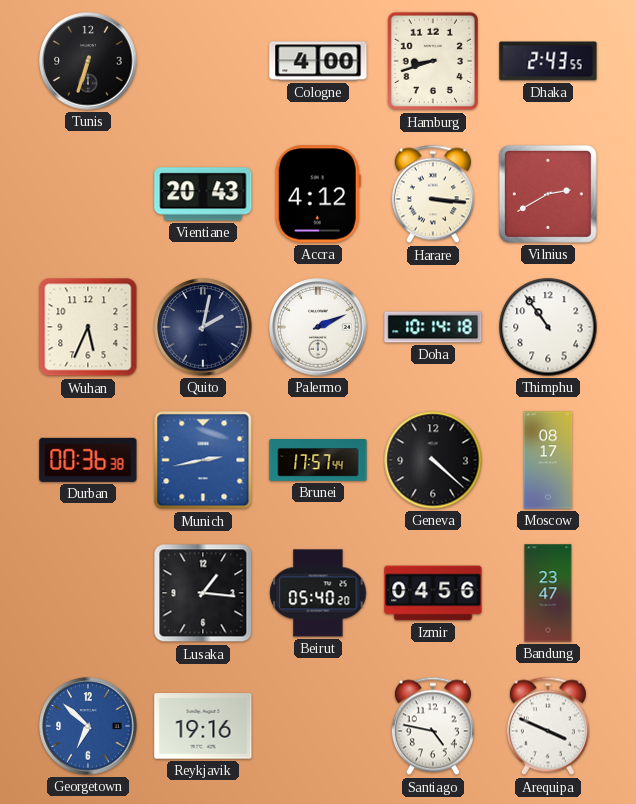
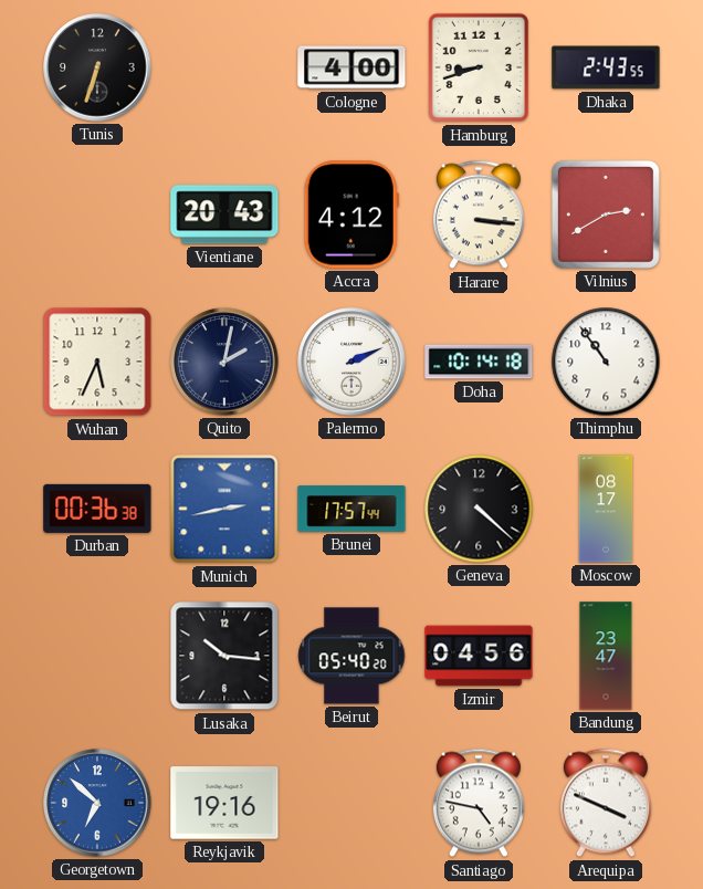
Lusaka: 1:16 -> 10:16
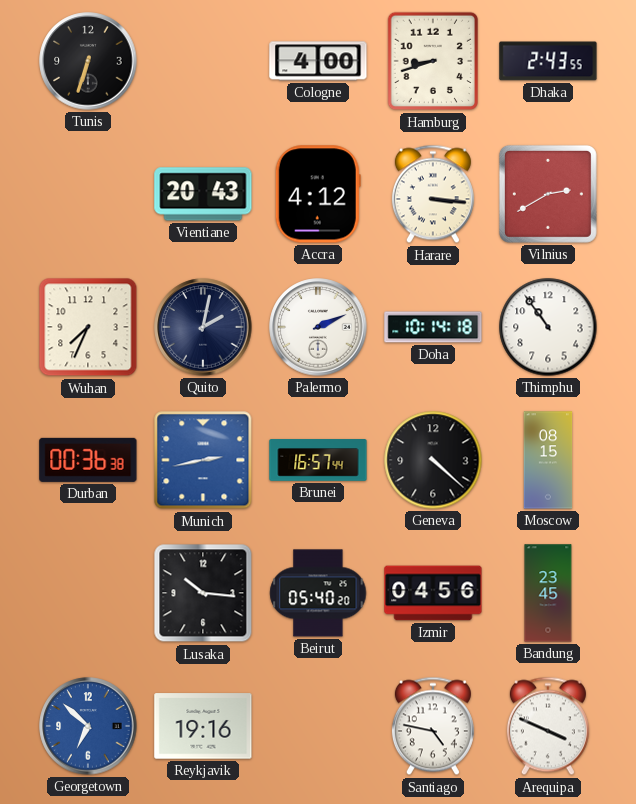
Wuhan: 5:34 -> 7:34
Brunei: 17:57 -> 16:57
Moscow: 08:17 -> 08:15
Bandung: 23:47 -> 23:45
